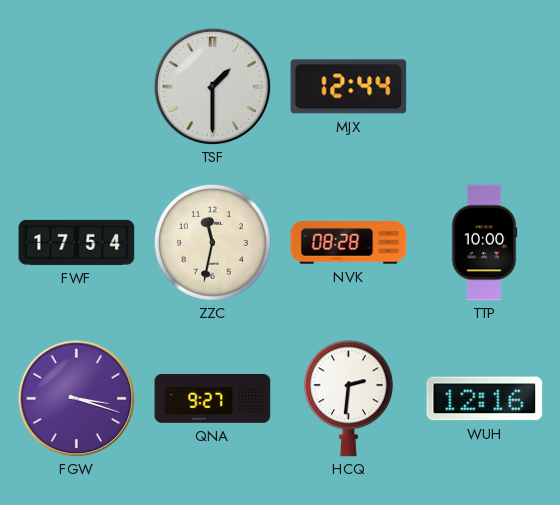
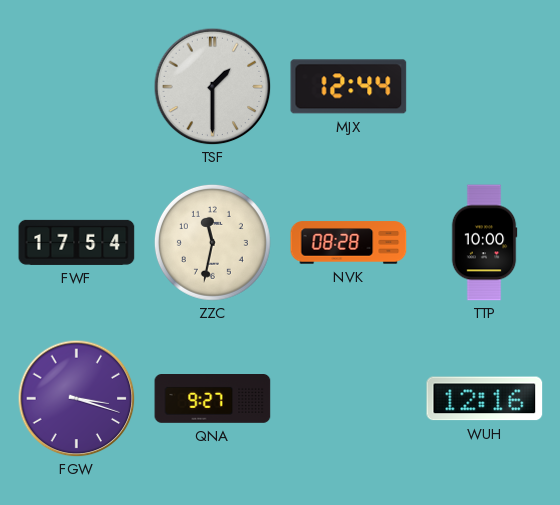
HCQ: 2:31 -> none
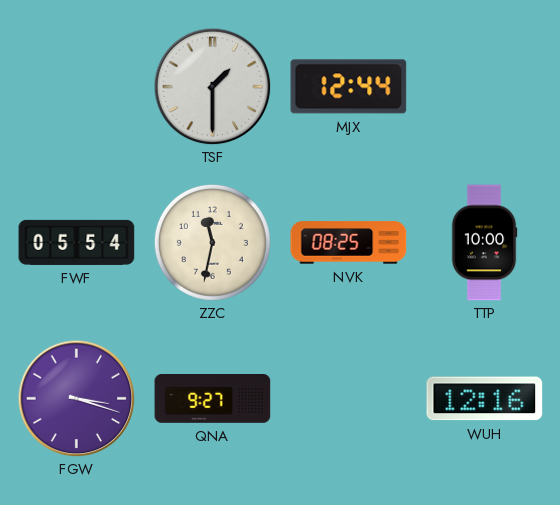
FWF: 17:54 -> 05:54
NVK: 08:28 -> 08:25
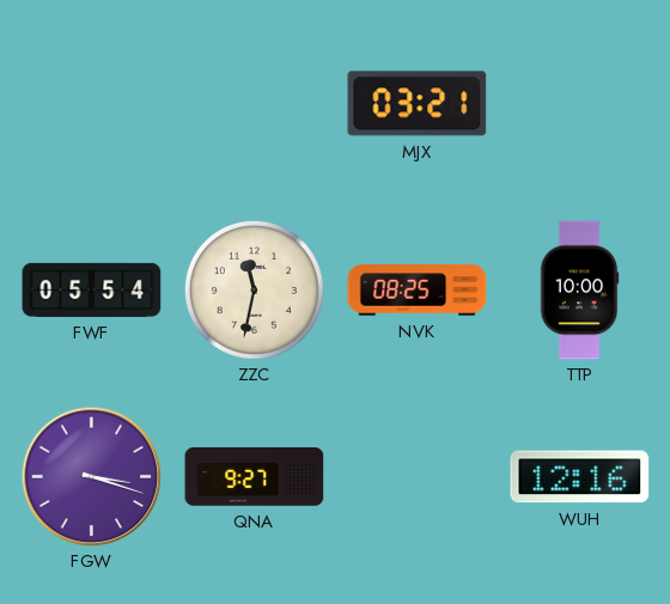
TSF: 1:30 -> none
MJX: 12:44 -> 03:21
